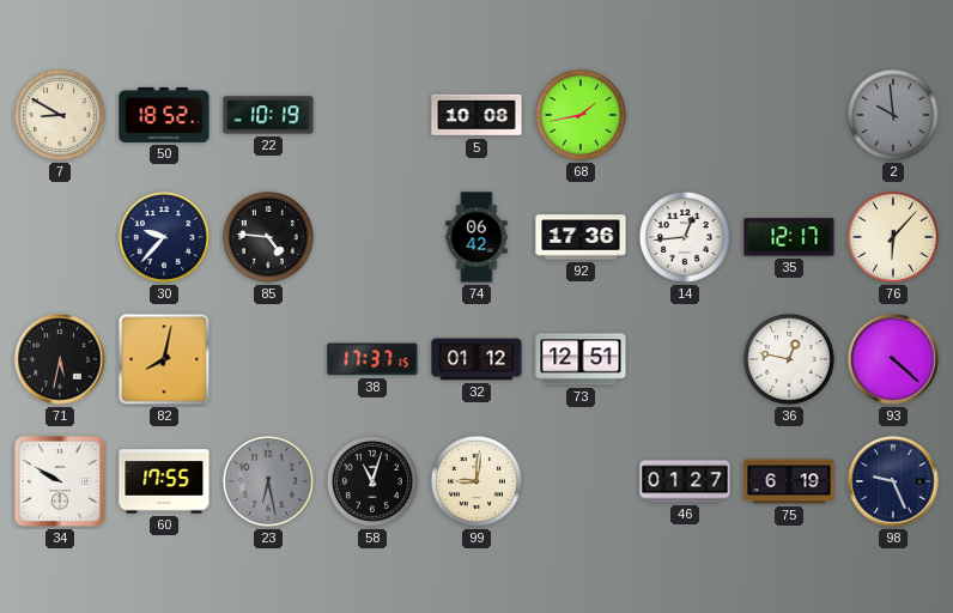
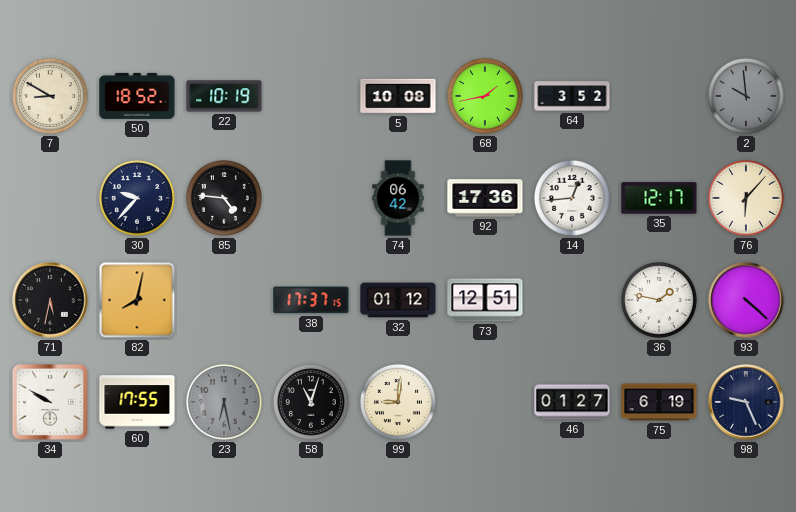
64: none -> 3:52
36: 12:47 -> 1:47
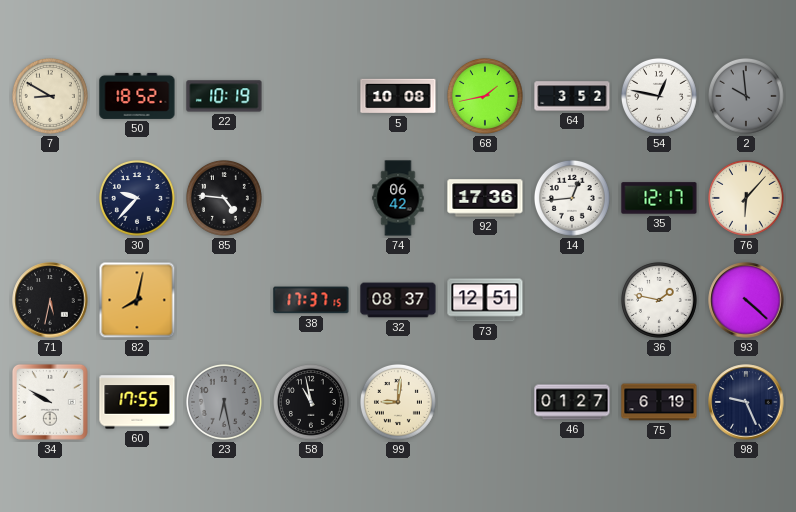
54: none -> 12:47
32: 01:12 -> 08:37
58: 11:03 -> 10:58
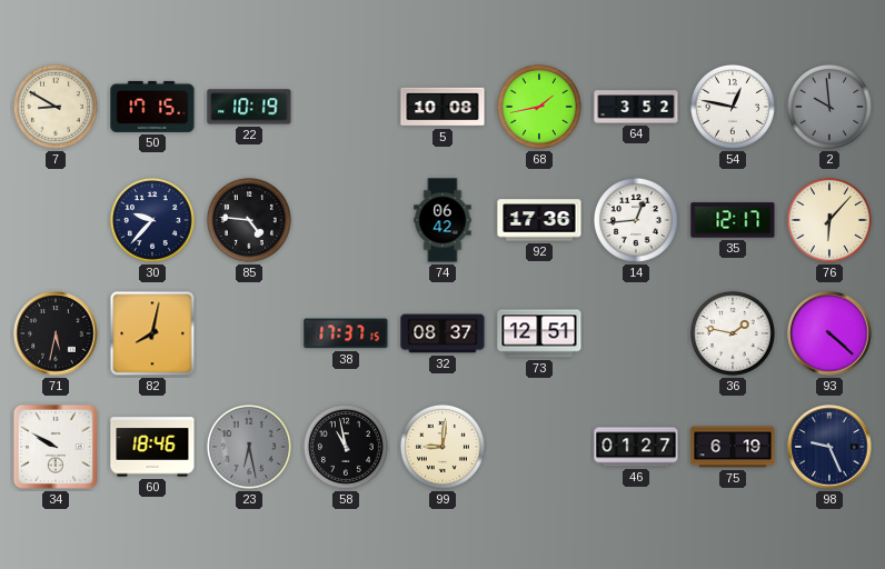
50: 18:52 -> 17:15
60: 17:55 -> 18:46
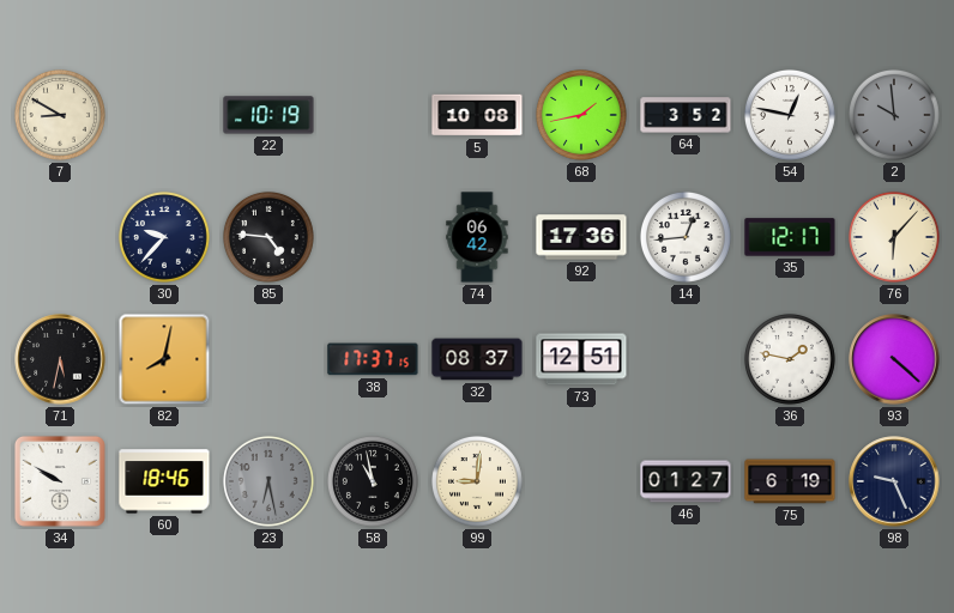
50: 17:15 -> none
